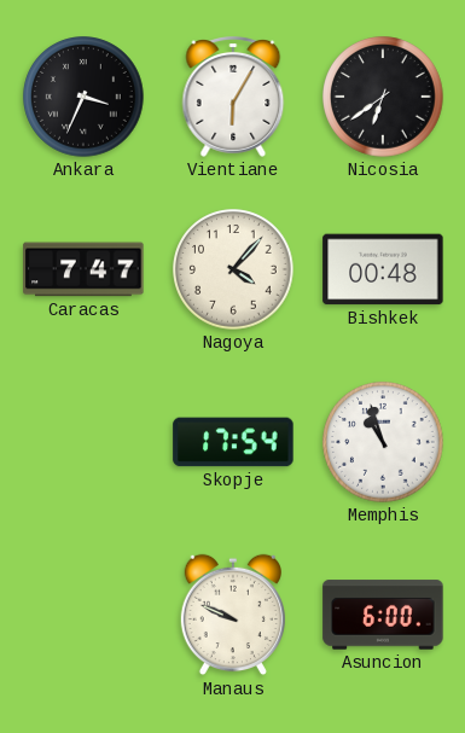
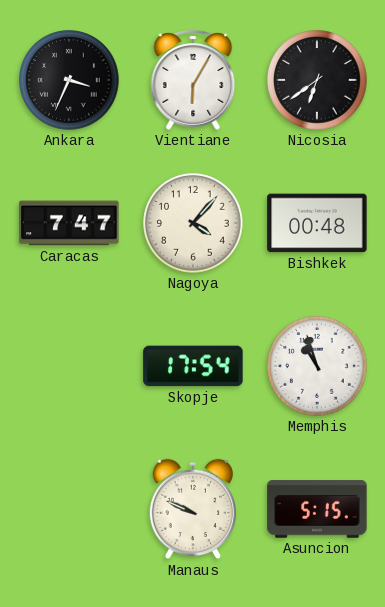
Asuncion: 6:00 -> 5:15
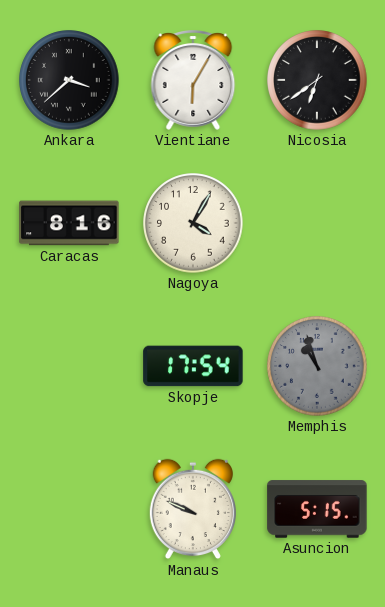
Ankara: 3:34 -> 3:38
Caracas: 7:47 -> 8:16
Nagoya: 4:07 -> 4:05
Bishkek: 00:48 -> none
Memphis dial: white -> grey
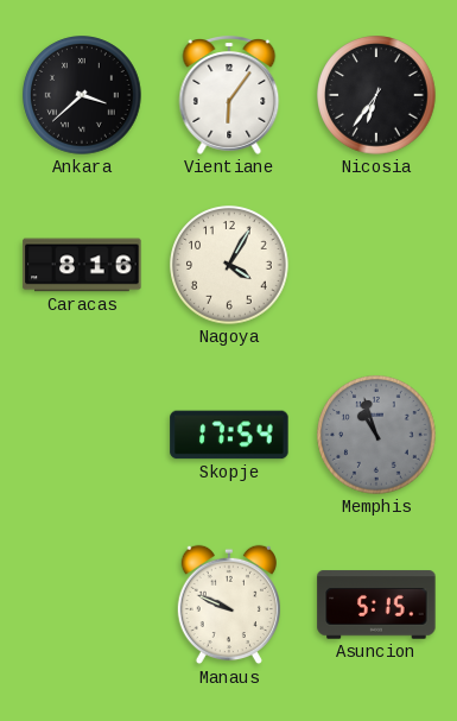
Vientiane: 6:05 -> 6:06
Nicosia: 6:39 -> 6:36
